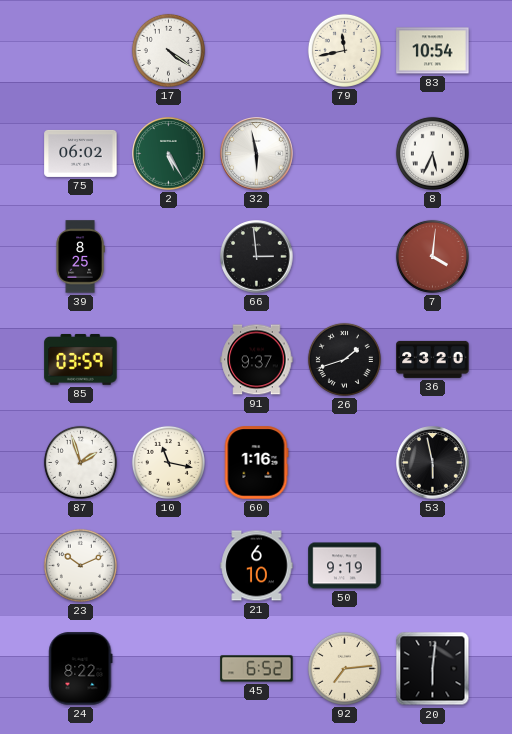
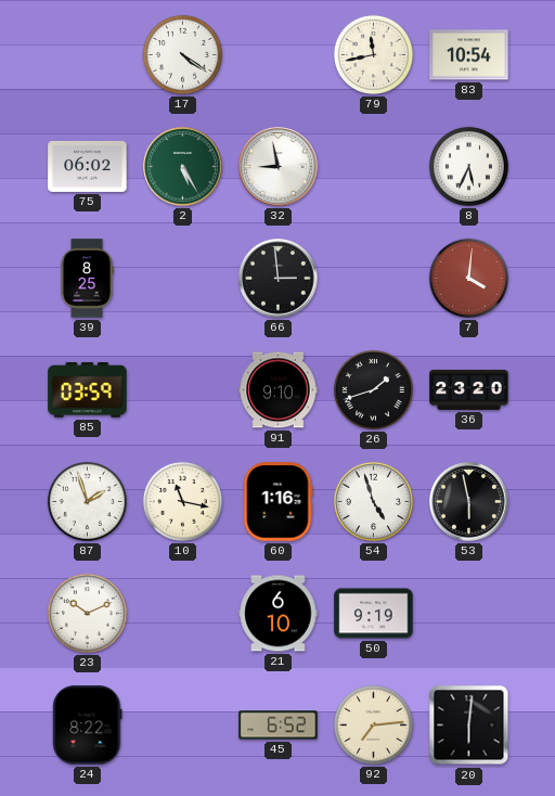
32: 5:58 -> 8:58
91: 9:37 -> 9:10
54: none -> 4:57
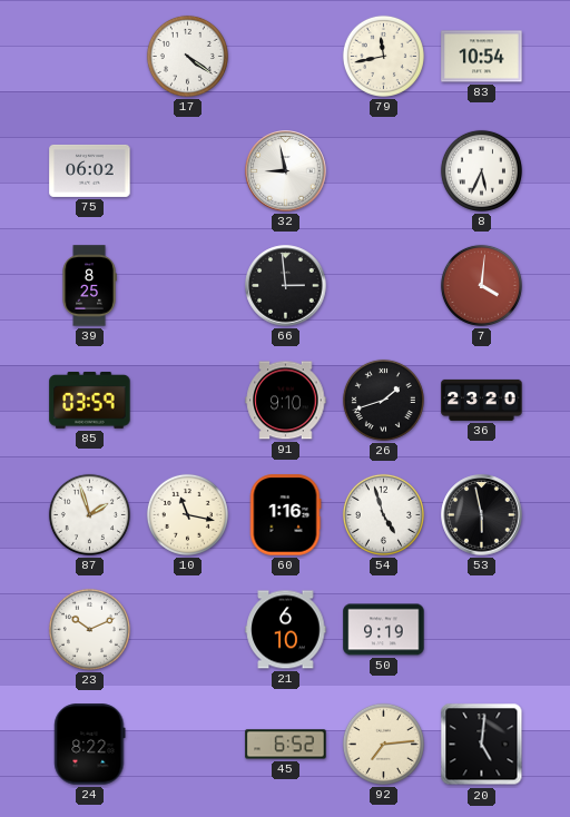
2: 5:25 -> none
20: 6:01 -> 5:01
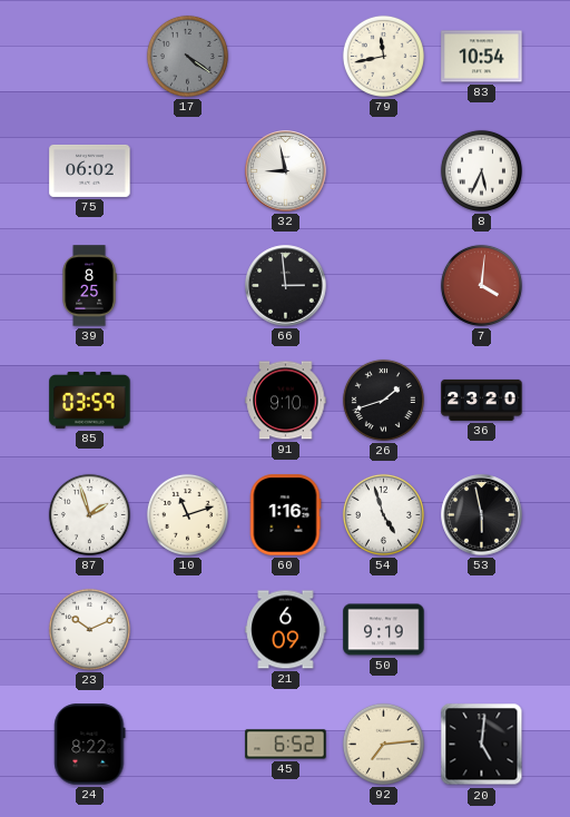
17 dial: white -> grey
10: 11:17 -> 11:12
21: 6:10 -> 6:09
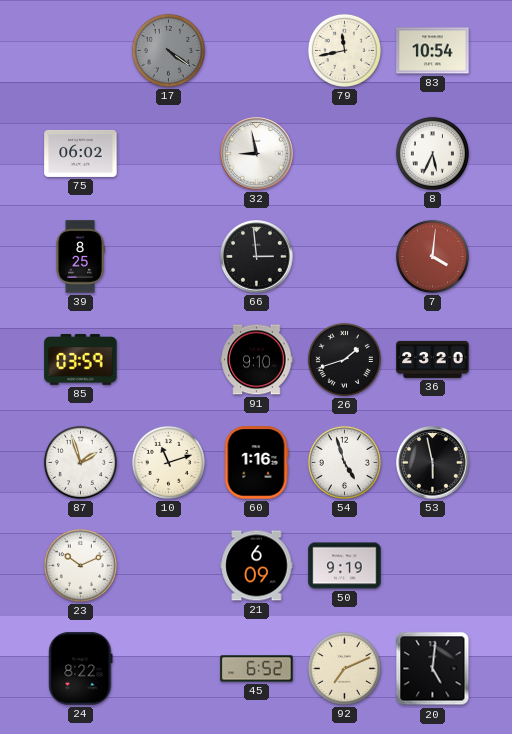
92: 7:14 -> 7:11
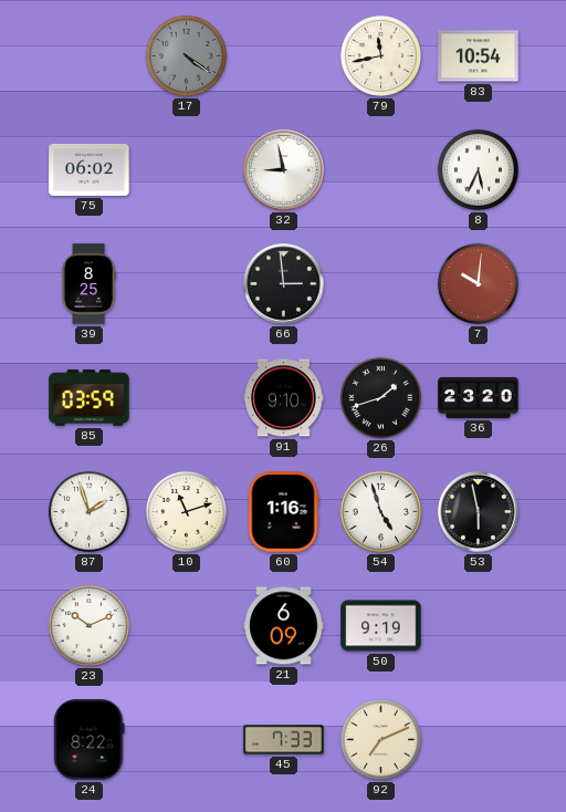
7: 4:01 -> 10:01
45: 6:52 -> 7:33
20: 5:01 -> none
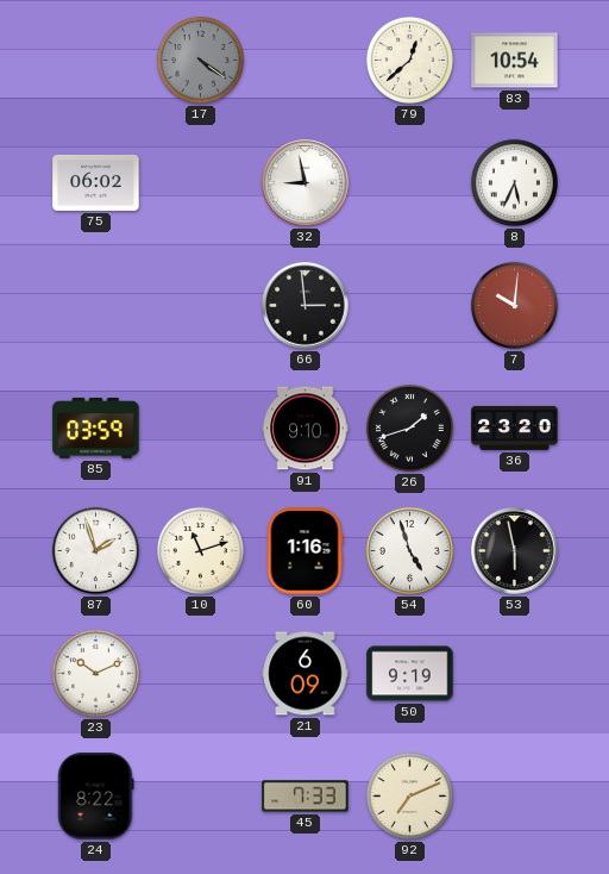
79: 11:43 -> 12:38
39: 8:25 -> none
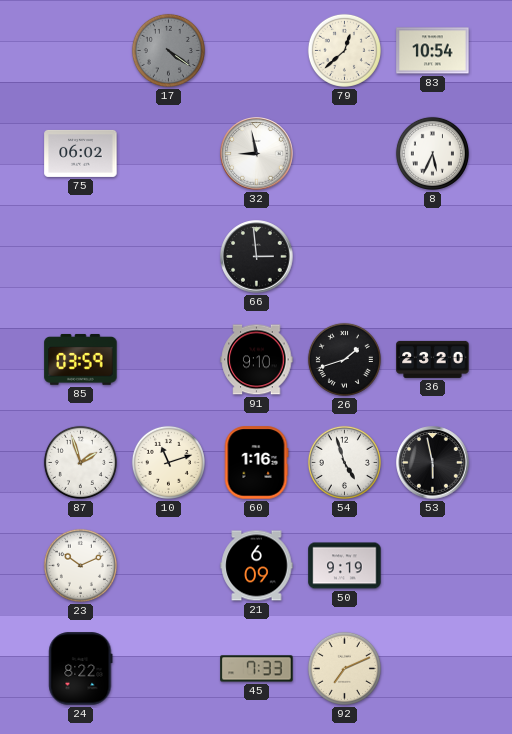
7: 10:01 -> none
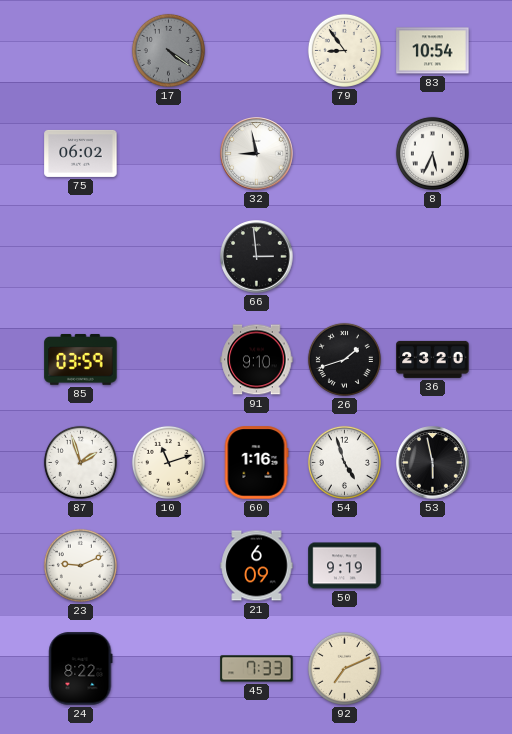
79: 12:38 -> 8:54
23: 10:11 -> 9:11
